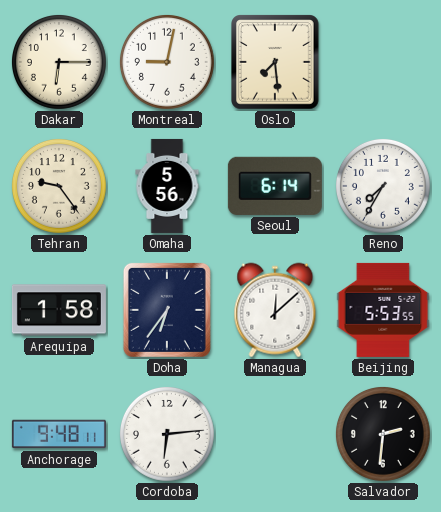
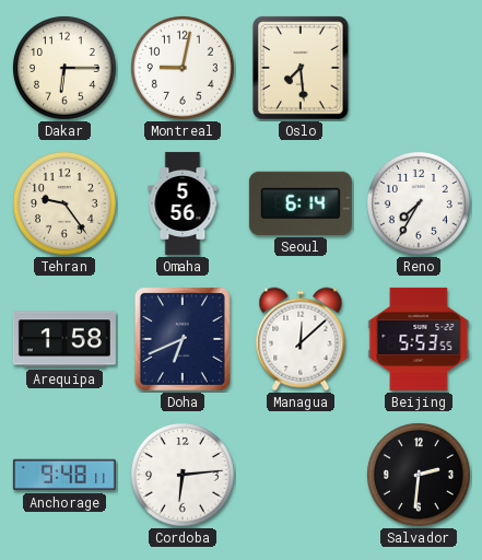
Doha: 6:36 -> 6:41
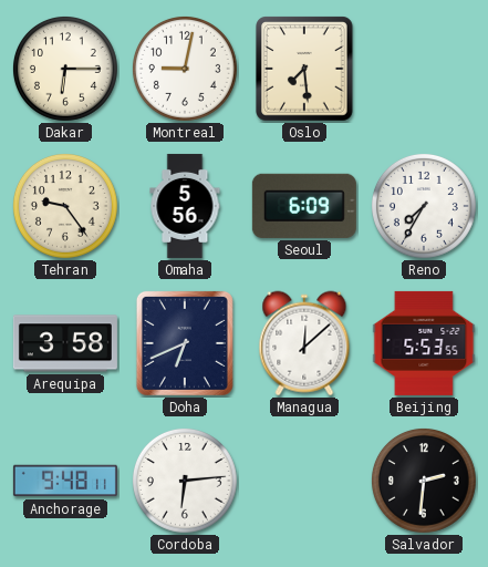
Seoul: 6:14 -> 6:09
Arequipa: 1:58 -> 3:58
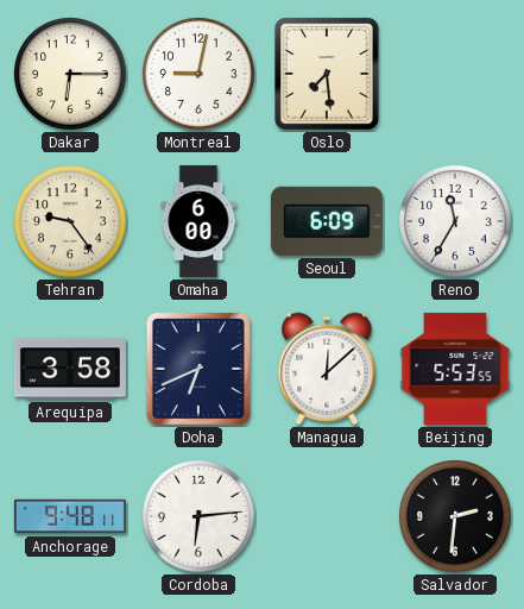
Omaha: 5:56 -> 6:00
Reno: 7:35 -> 11:35
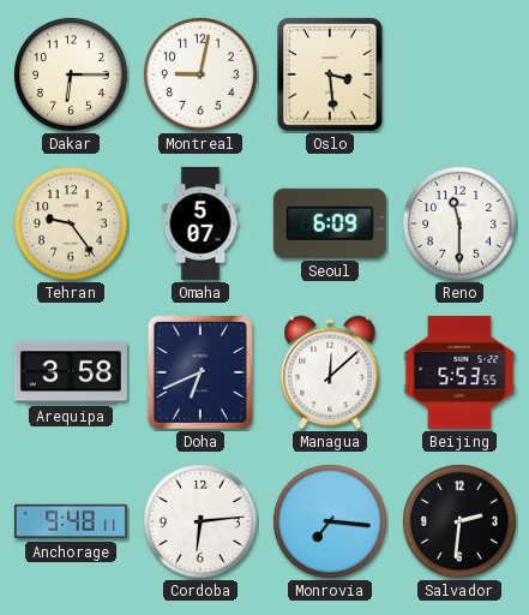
Oslo: 7:29 -> 3:29
Omaha: 6:00 -> 5:07
Reno: 11:35 -> 11:30
Monrovia: none -> 7:16
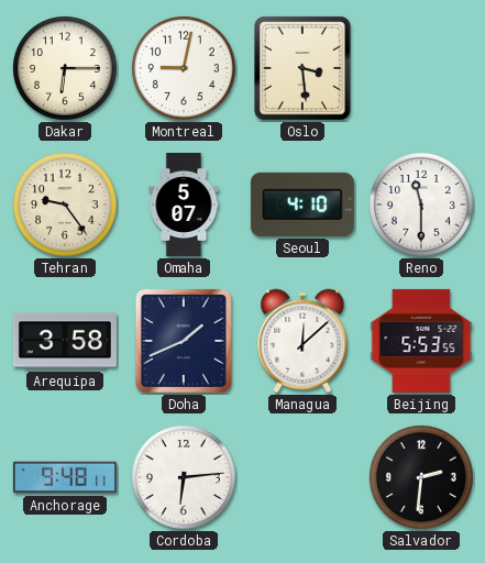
Seoul: 6:09 -> 4:10
Doha: 6:41 -> 1:41
Monrovia: 7:16 -> none
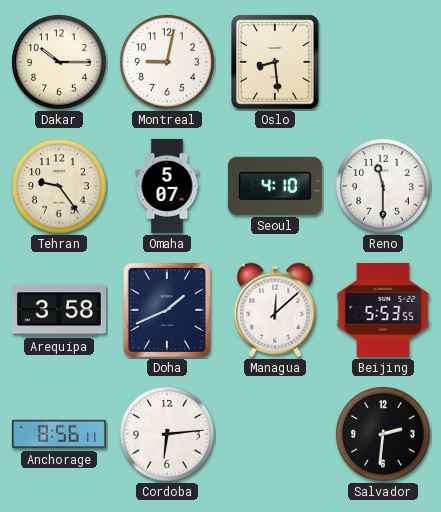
Dakar: 6:15 -> 10:15
Oslo: 3:29 -> 8:29
Anchorage: 9:48 -> 8:56
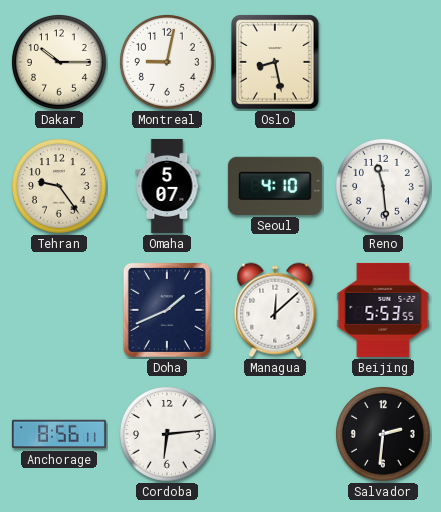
Oslo: 8:29 -> 8:28
Reno: 11:30 -> 11:29
Arequipa: 3:58 -> none
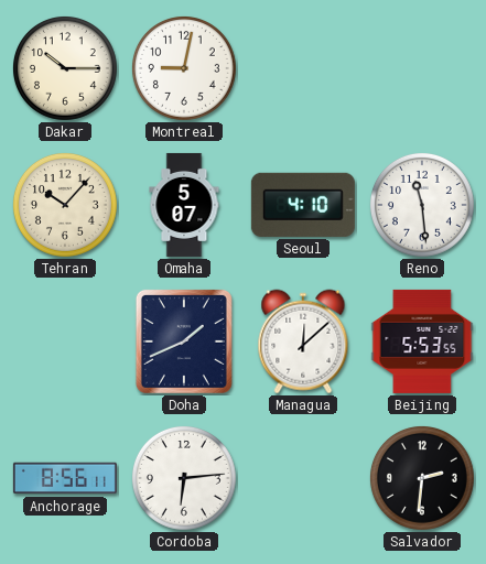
Oslo: 8:28 -> none
Tehran: 9:24 -> 10:07
